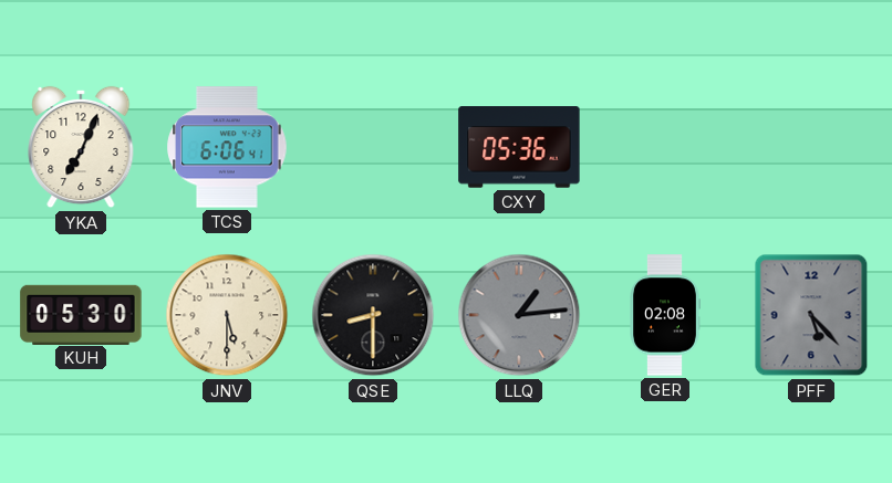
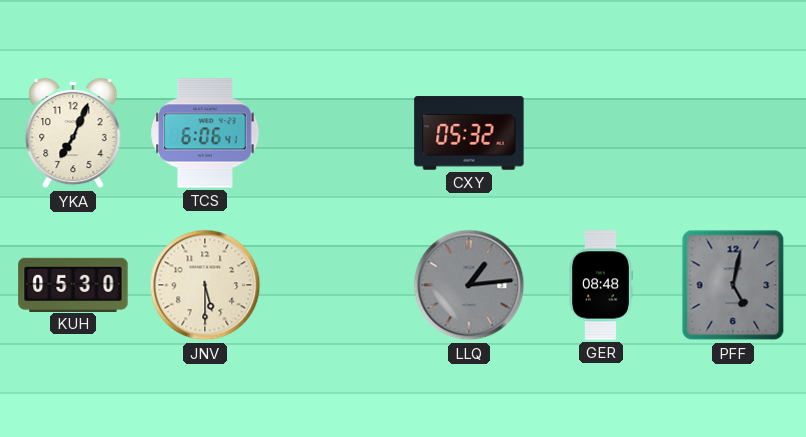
CXY: 05:36 -> 05:32
QSE: 8:30 -> none
GER: 02:08 -> 08:48
PFF: 5:23 -> 5:02
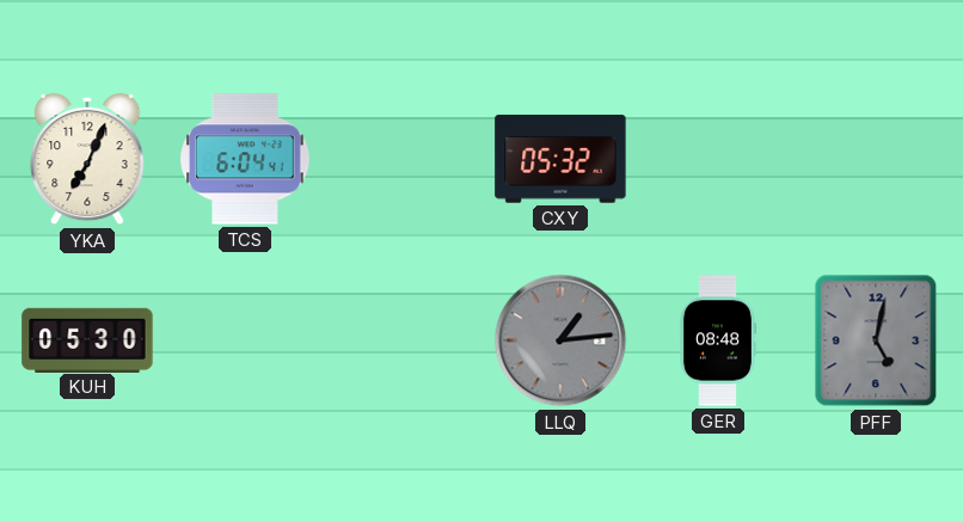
TCS: 6:06 -> 6:04
JNV: 5:30 -> none
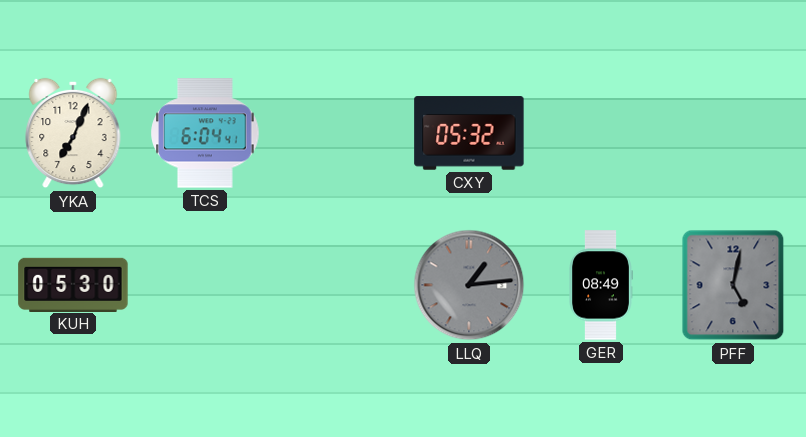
GER: 08:48 -> 08:49
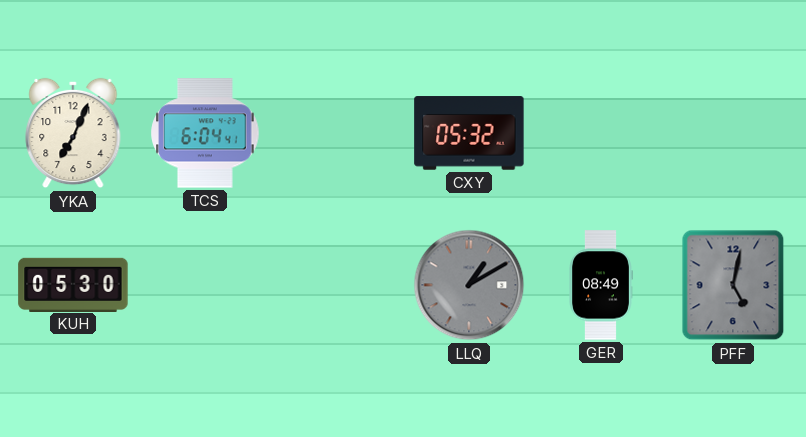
LLQ: 1:14 -> 1:10
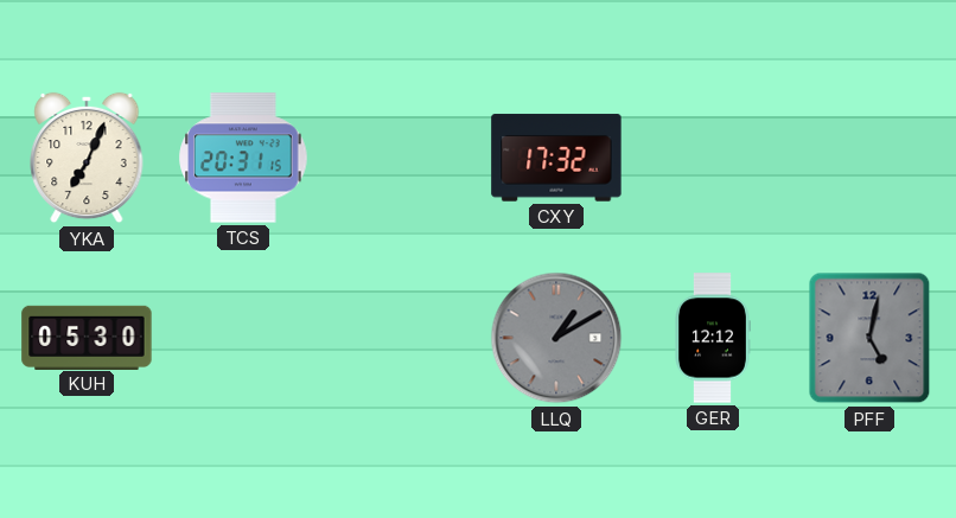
TCS: 6:04 -> 20:31
CXY: 05:32 -> 17:32
GER: 08:49 -> 12:12
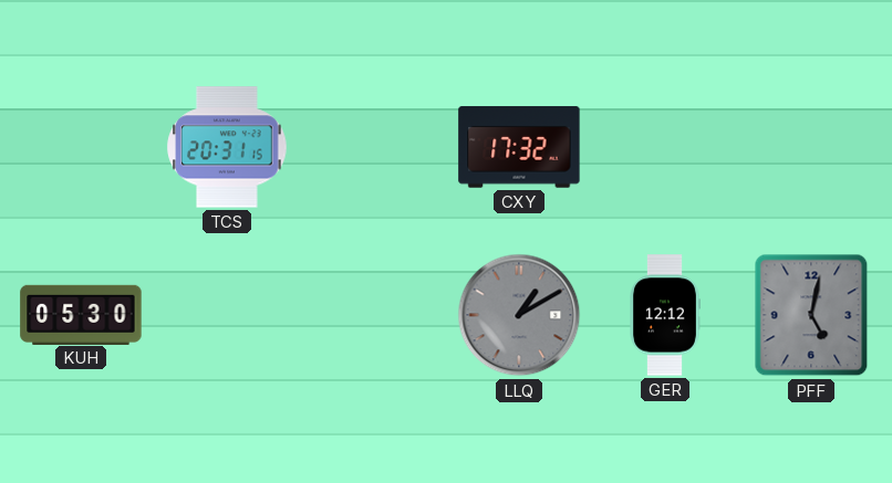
YKA: 7:04 -> none
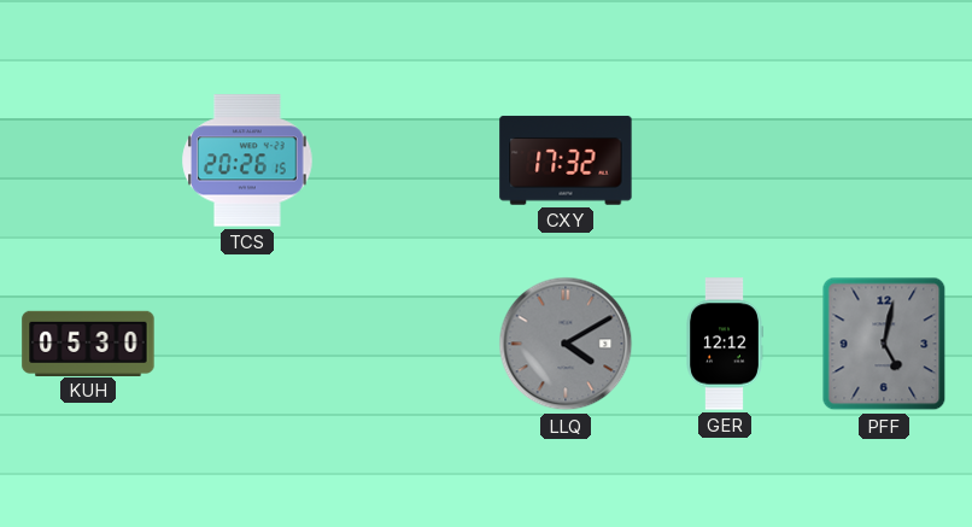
TCS: 20:31 -> 20:26
LLQ: 1:10 -> 4:10
